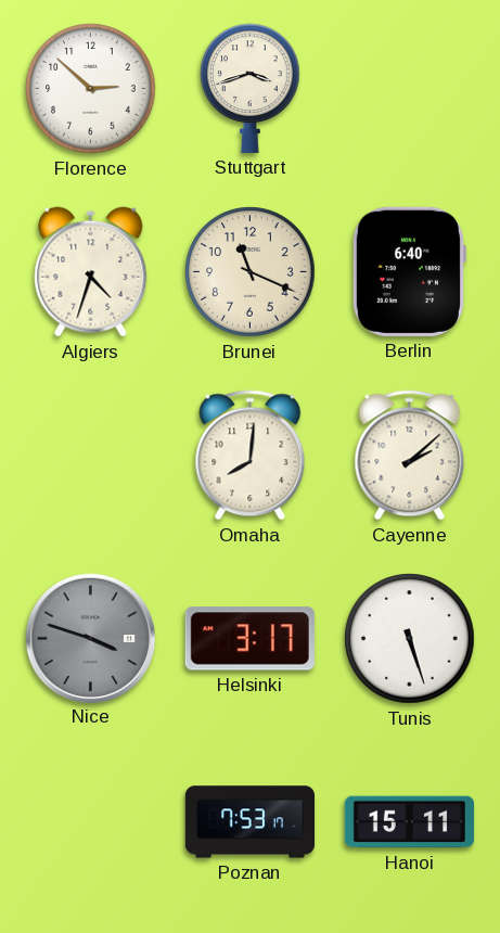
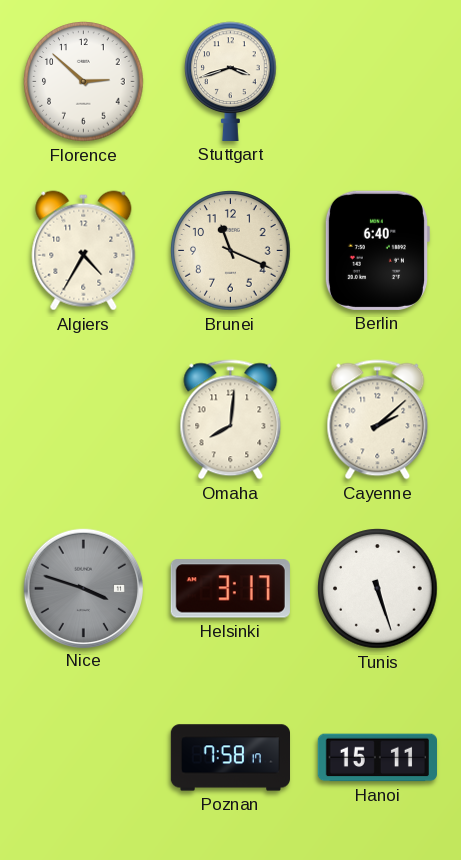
Algiers: 4:33 -> 4:35
Poznan: 7:53 -> 7:58
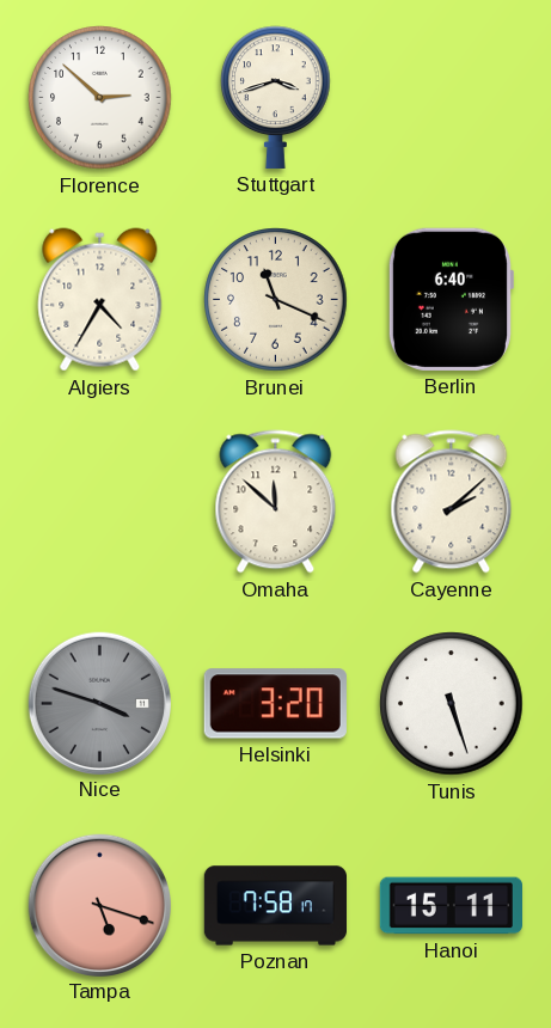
Omaha: 8:01 -> 11:52
Helsinki: 3:17 -> 3:20
Tampa: none -> 5:18
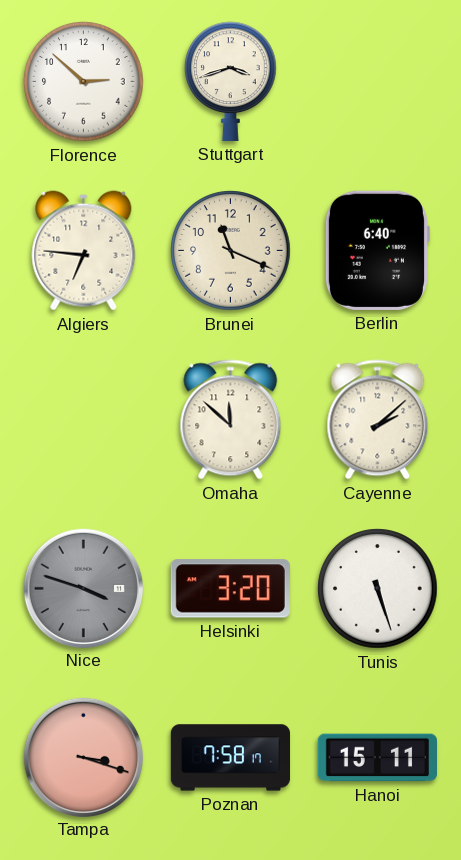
Algiers: 4:35 -> 6:46
Tampa: 5:18 -> 3:18
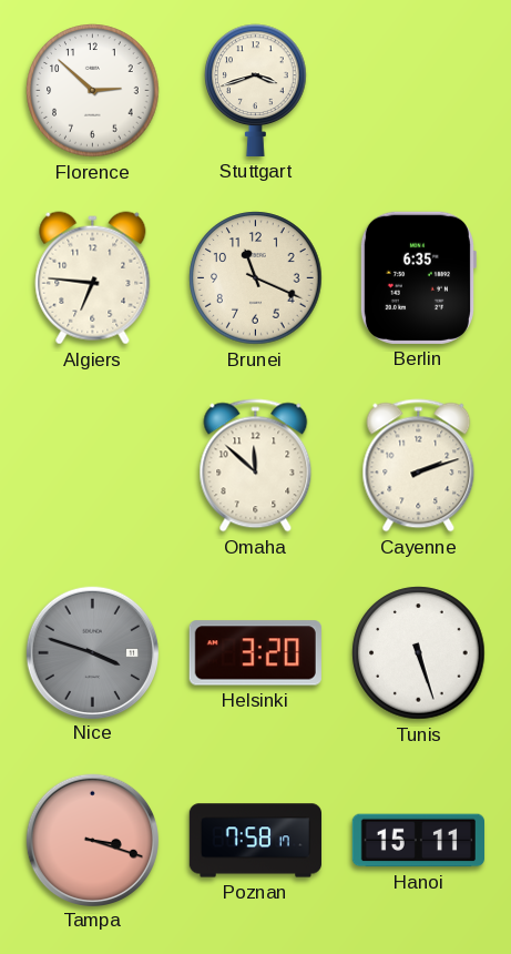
Berlin: 6:40 -> 6:35
Cayenne: 2:08 -> 2:12
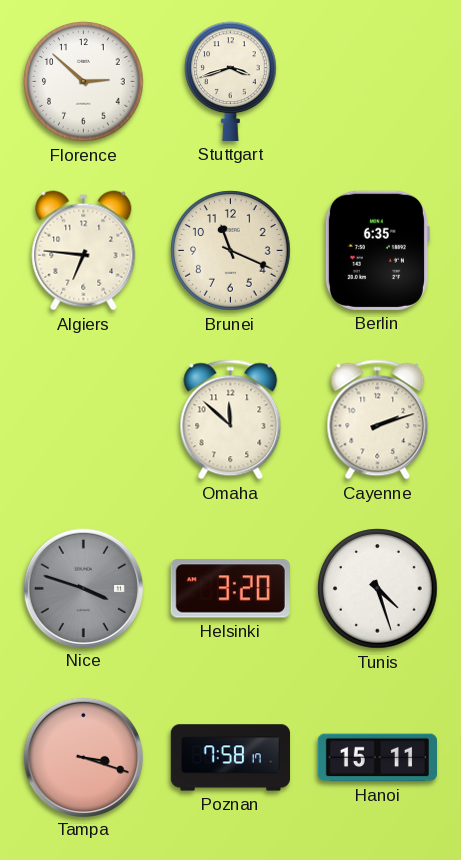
Tunis: 5:27 -> 4:27
